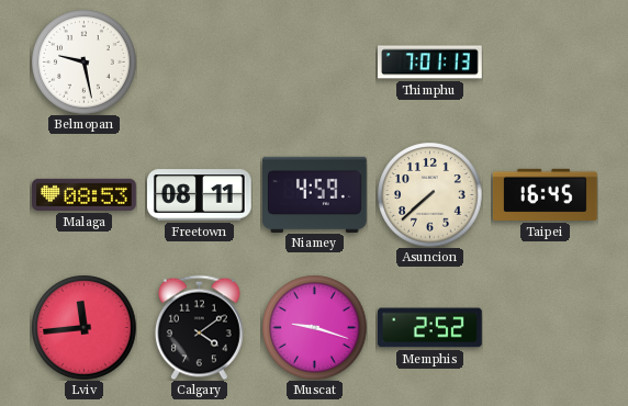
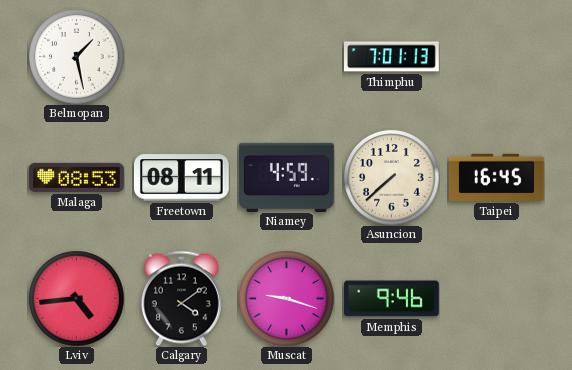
Belmopan: 9:28 -> 1:28
Lviv: 11:44 -> 4:44
Memphis: 2:52 -> 9:46
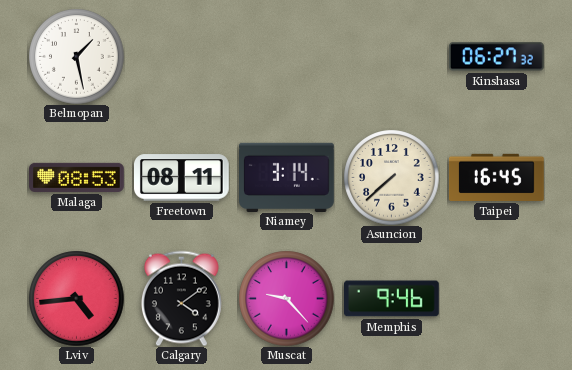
Thimphu: 7:01 -> none
Kinshasa: none -> 06:27
Niamey: 4:59 -> 3:14
Muscat: 9:18 -> 9:23
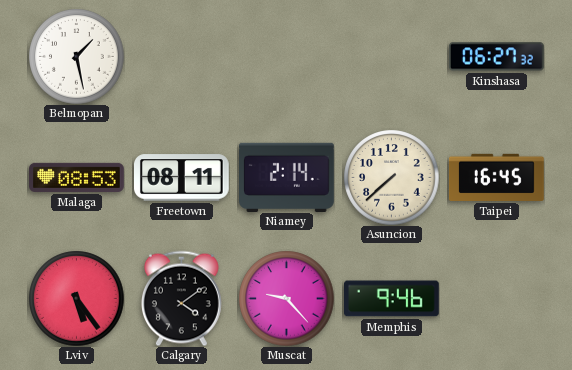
Niamey: 3:14 -> 2:14
Lviv: 4:44 -> 5:24
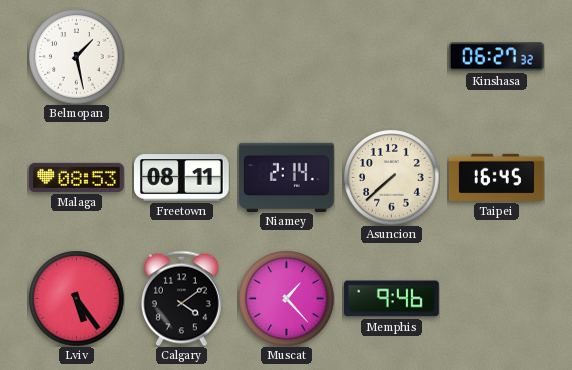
Muscat: 9:23 -> 1:23
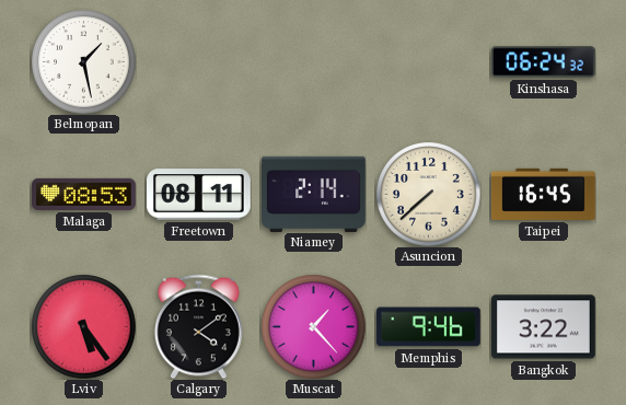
Kinshasa: 06:27 -> 06:24
Bangkok: none -> 3:22
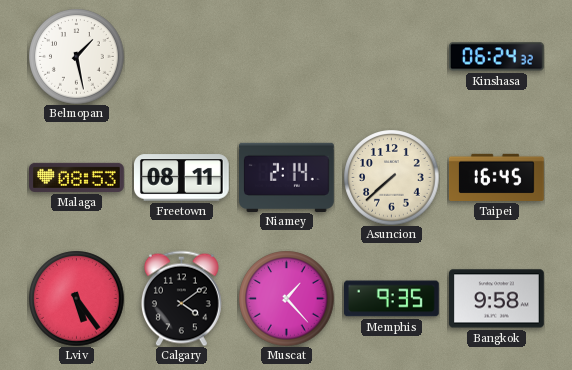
Memphis: 9:46 -> 9:35
Bangkok: 3:22 -> 9:58
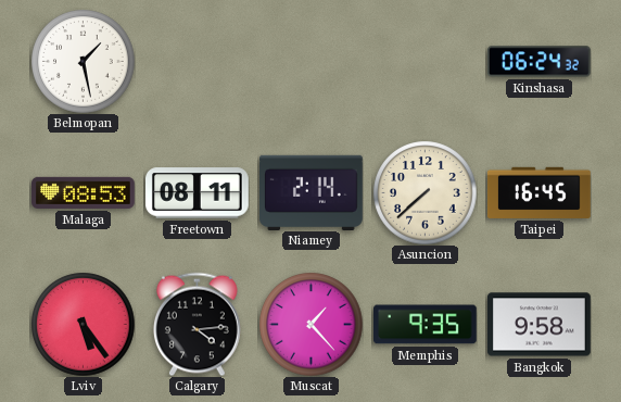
Calgary: 4:09 -> 4:14
